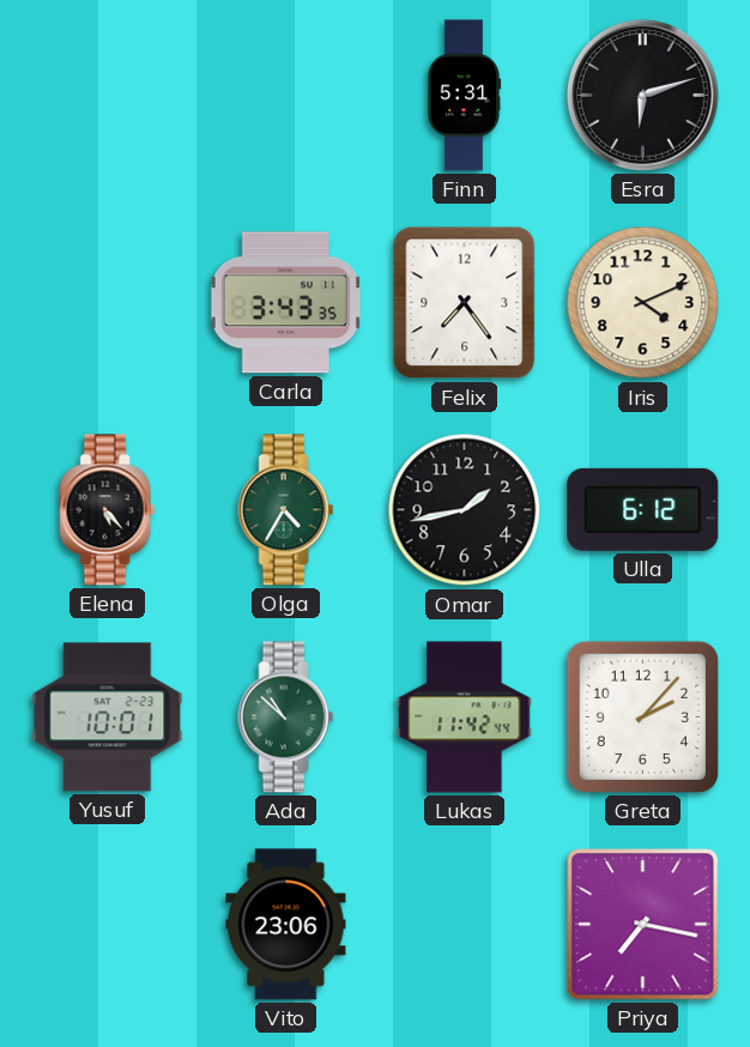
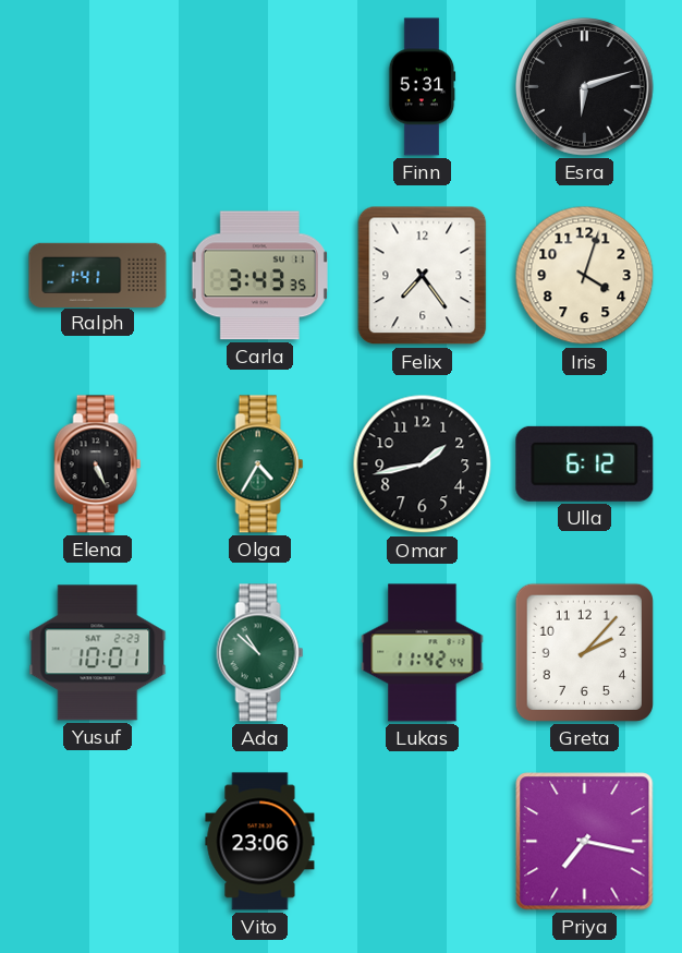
Ralph: none -> 1:41
Iris: 4:11 -> 4:03
Elena: 5:23 -> 5:26
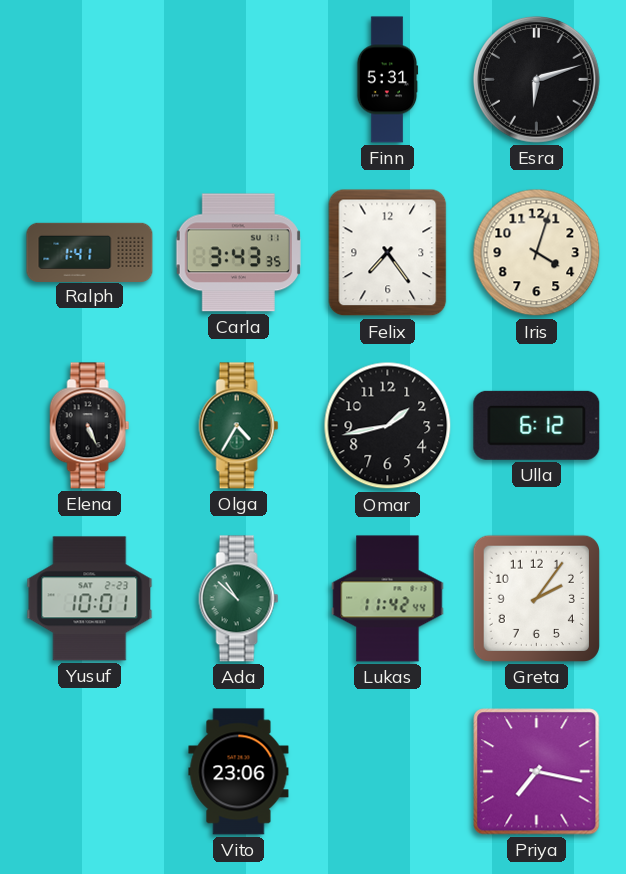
Greta: 2:07 -> 2:06
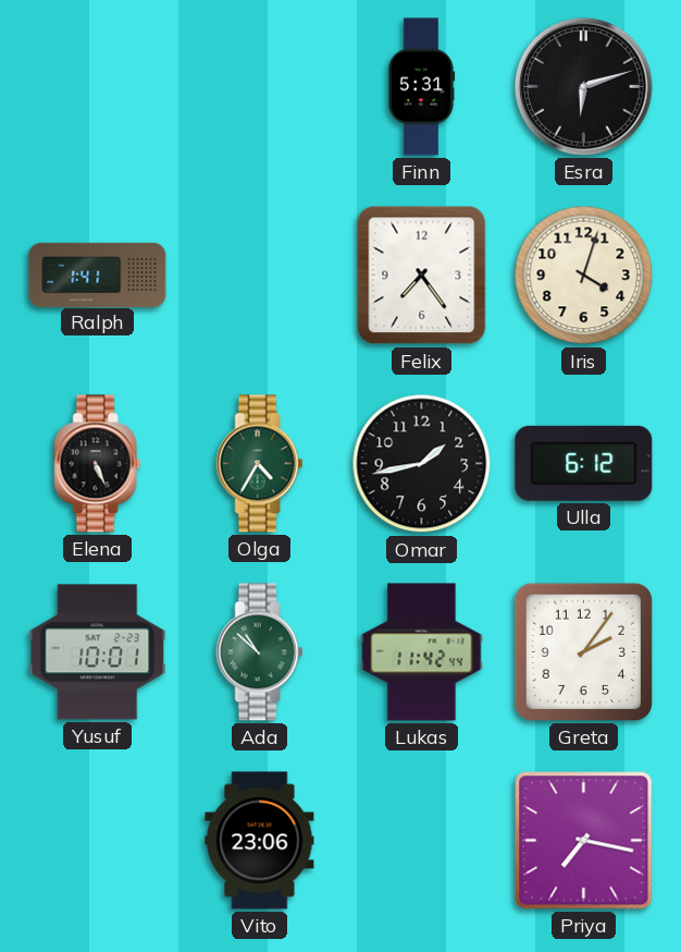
Carla: 3:43 -> none
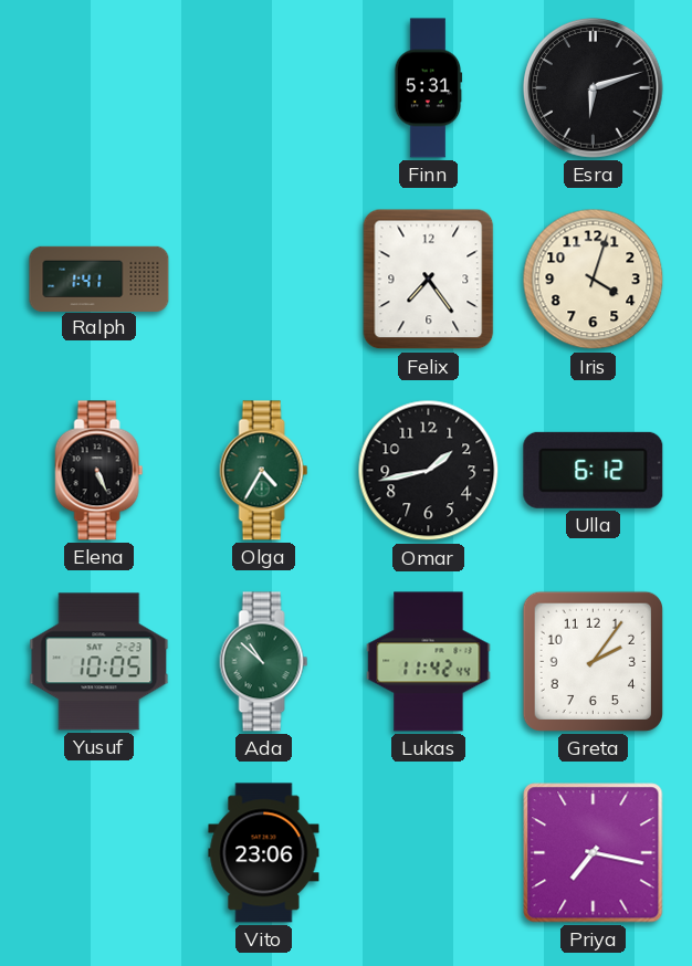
Yusuf: 10:01 -> 10:05
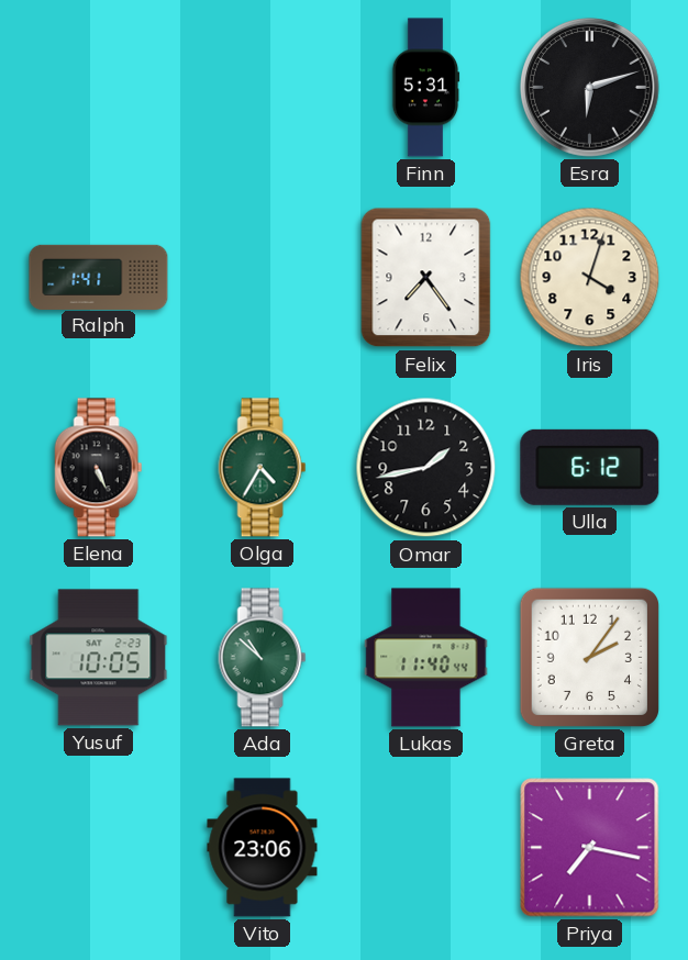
Lukas: 11:42 -> 11:40
